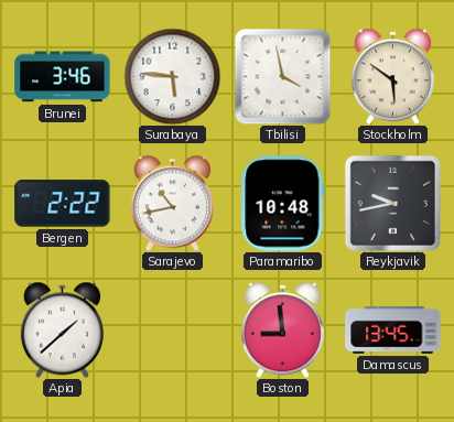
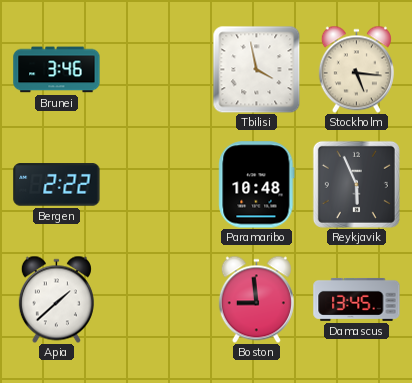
Surabaya: 5:46 -> none
Stockholm: 5:51 -> 5:16
Sarajevo: 10:43 -> none
Reykjavik: 9:43 -> 5:56
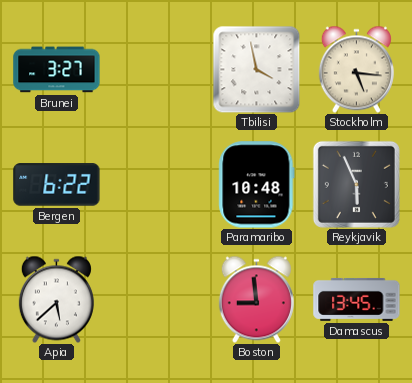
Brunei: 3:46 -> 3:27
Bergen: 2:22 -> 6:22
Apia: 1:38 -> 5:38
